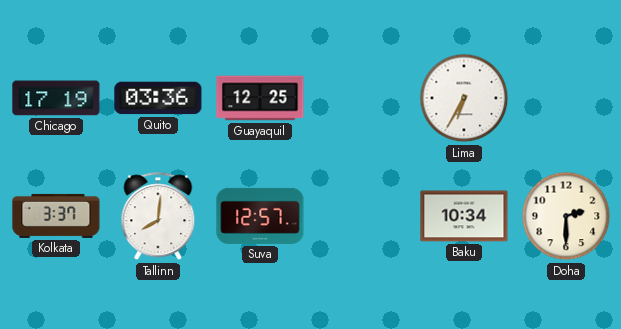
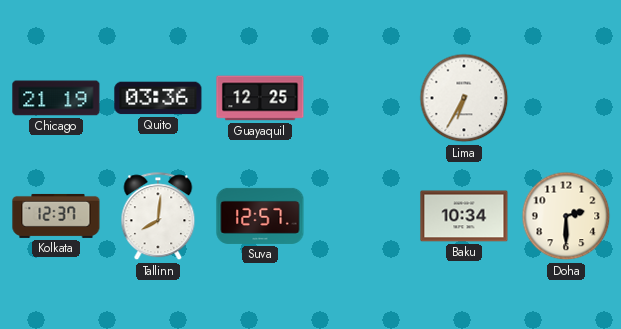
Chicago: 17:19 -> 21:19
Kolkata: 3:37 -> 12:37
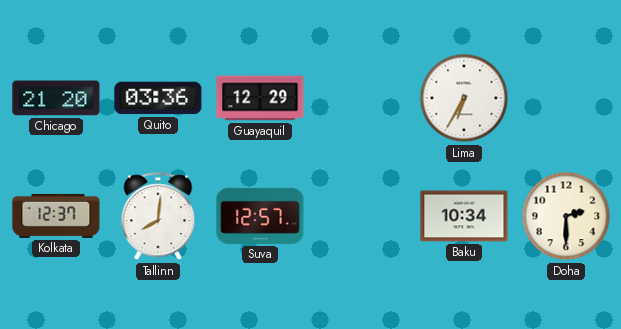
Chicago: 21:19 -> 21:20
Guayaquil: 12:25 -> 12:29
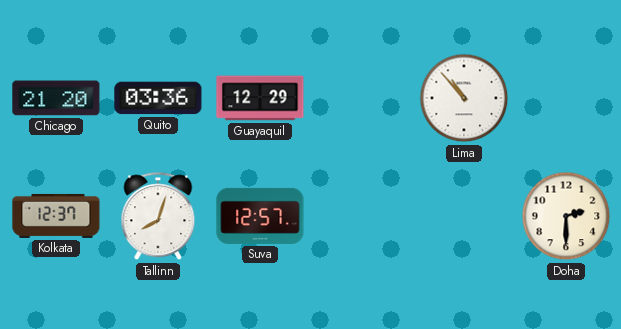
Lima: 6:35 -> 10:53
Tallinn: 8:01 -> 8:03
Baku: 10:34 -> none
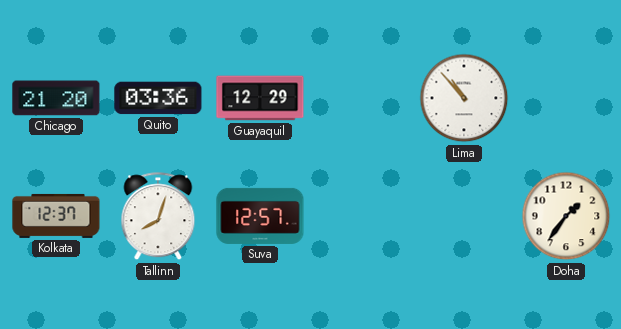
Doha: 2:30 -> 1:36
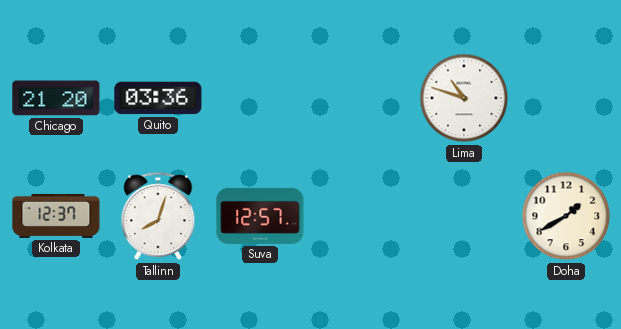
Guayaquil: 12:29 -> none
Lima: 10:53 -> 10:48
Doha: 1:36 -> 1:40
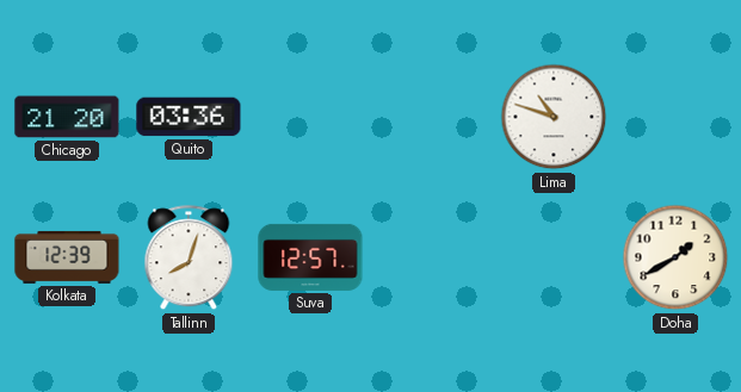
Kolkata: 12:37 -> 12:39
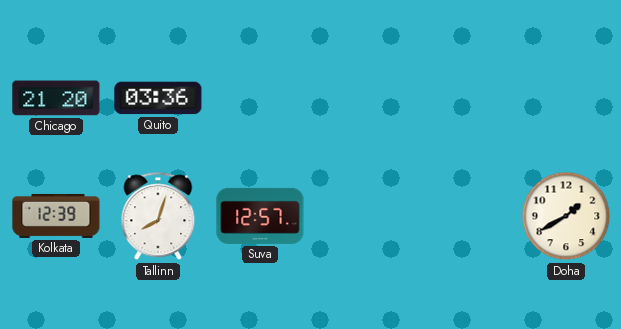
Lima: 10:48 -> none
